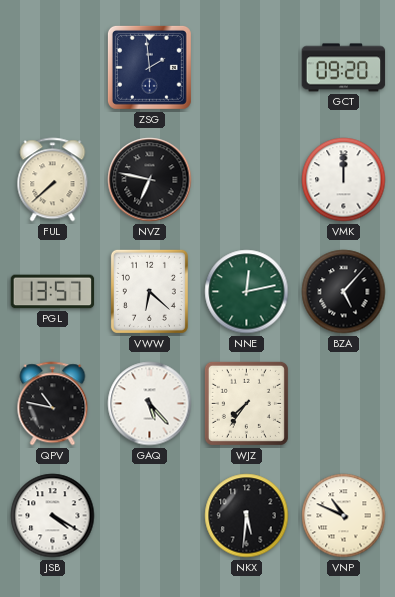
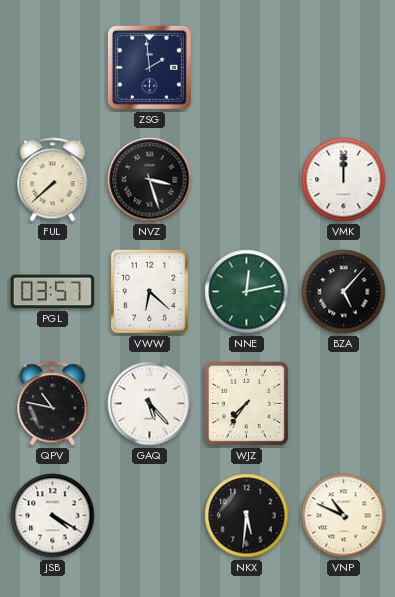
GCT: 09:20 -> none
NVZ: 6:47 -> 3:27
PGL: 13:57 -> 03:57
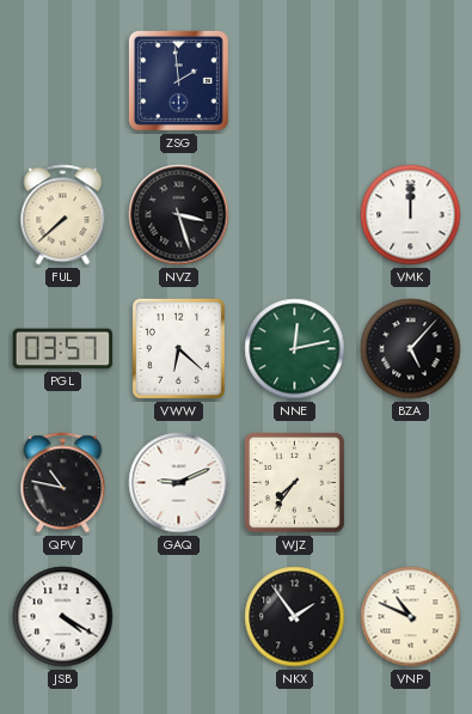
GAQ: 5:23 -> 9:11
NKX: 5:31 -> 1:54
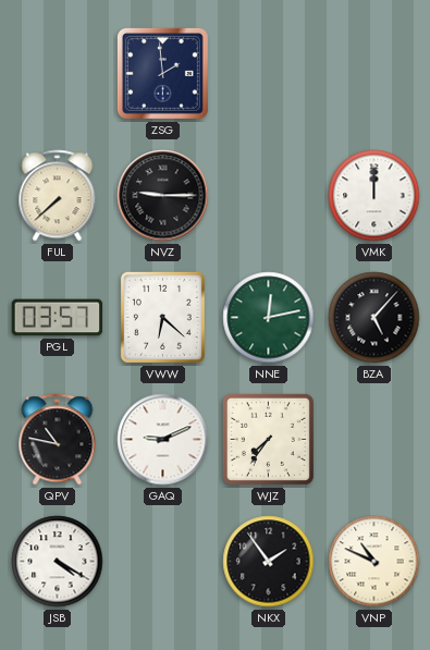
NVZ: 3:27 -> 9:15
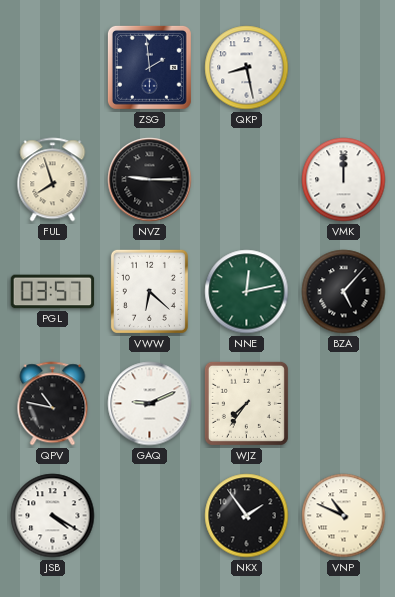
QKP: none -> 8:28
FUL: 7:38 -> 7:57
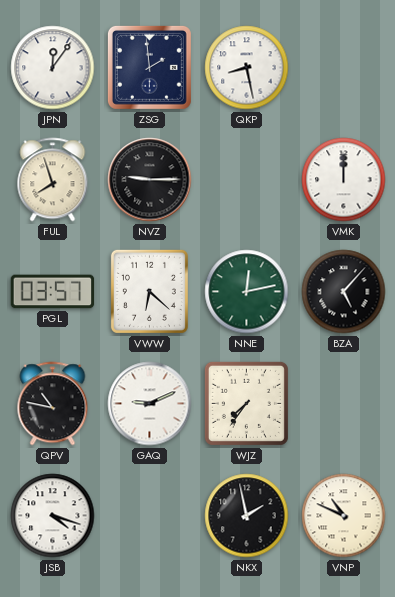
JPN: none -> 12:06
JSB: 4:20 -> 4:18
NKX: 1:54 -> 1:58
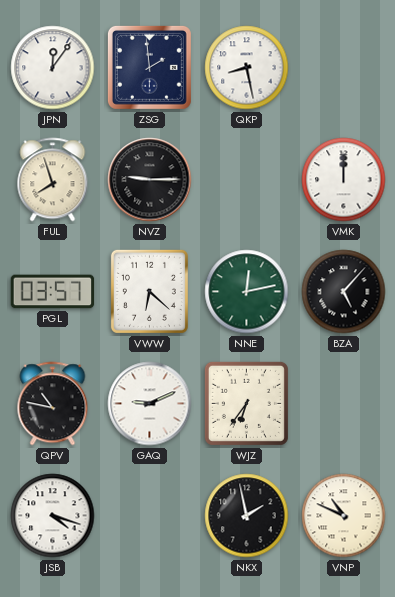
WJZ: 7:36 -> 6:36
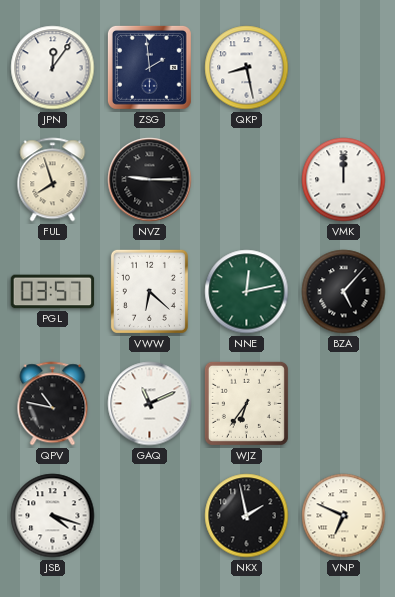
GAQ: 9:11 -> 11:11
VNP: 10:49 -> 6:49
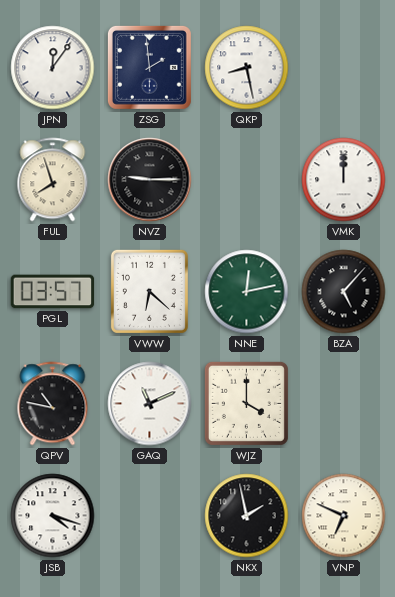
WJZ: 6:36 -> 4:00
